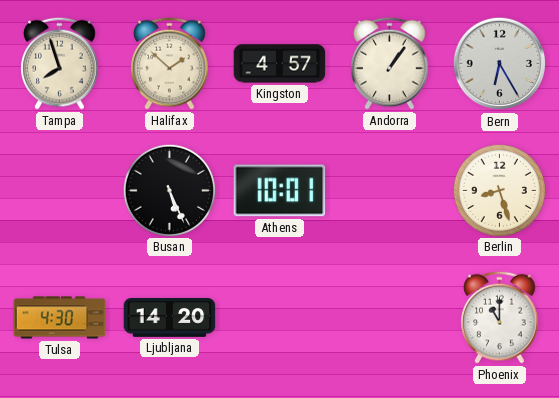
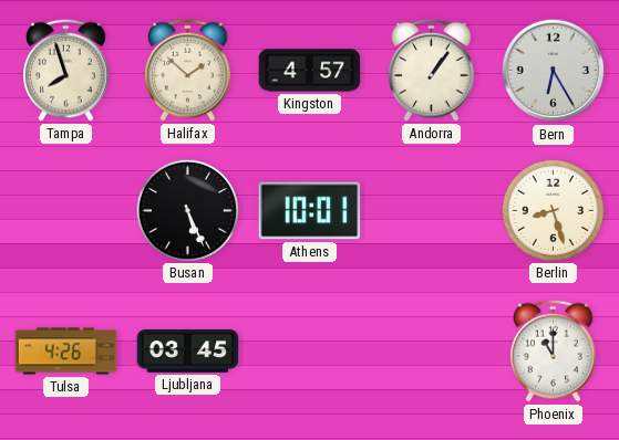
Tulsa: 4:30 -> 4:26
Ljubljana: 14:20 -> 03:45
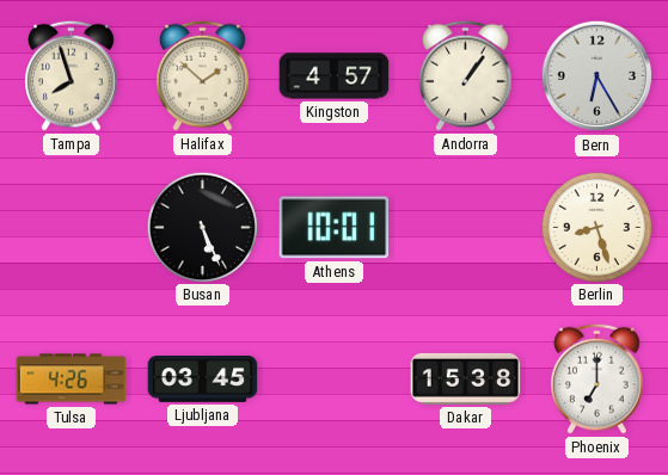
Dakar: none -> 15:38
Phoenix: 11:00 -> 7:00
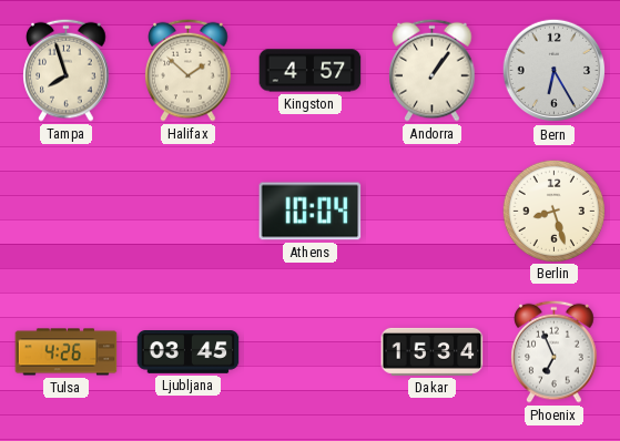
Busan: 5:26 -> none
Athens: 10:01 -> 10:04
Dakar: 15:38 -> 15:34
Phoenix: 7:00 -> 6:56
